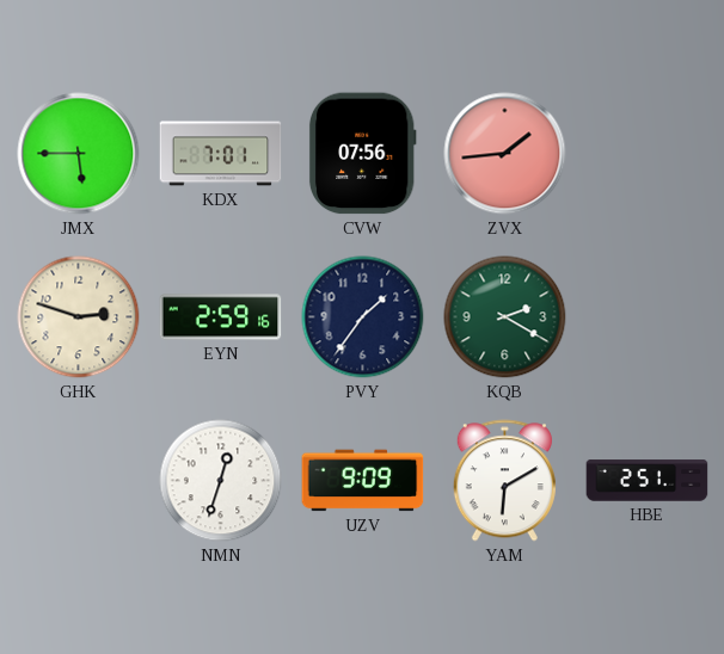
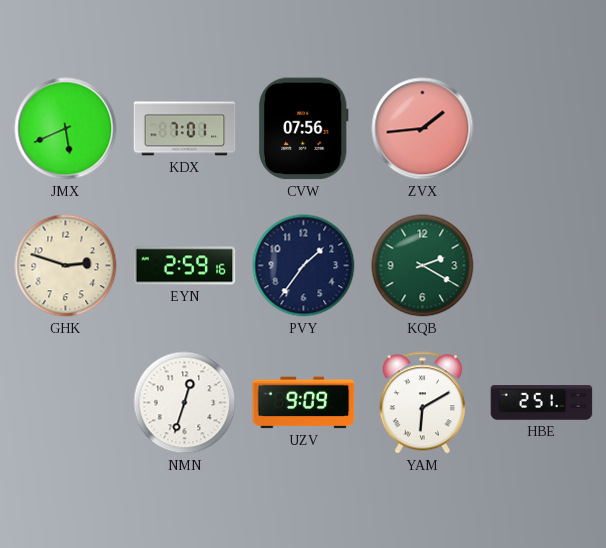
JMX: 5:45 -> 5:41
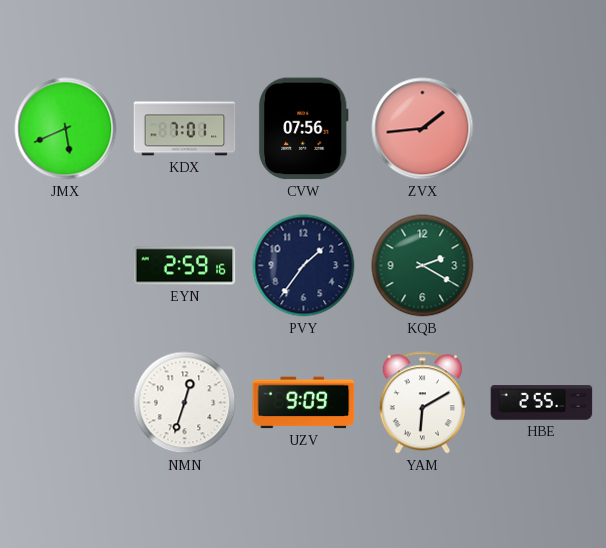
GHK: 2:48 -> none
HBE: 2:51 -> 2:55
